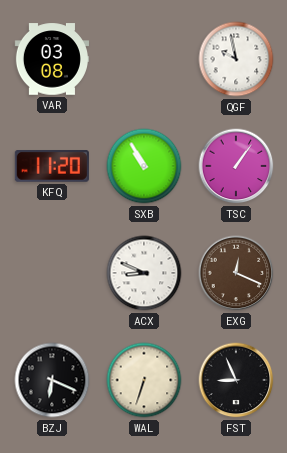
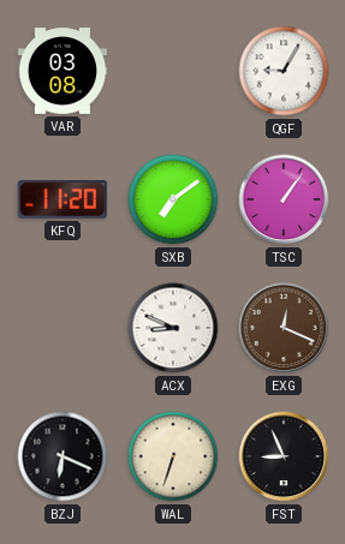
QGF: 9:58 -> 9:05
SXB: 10:55 -> 7:09
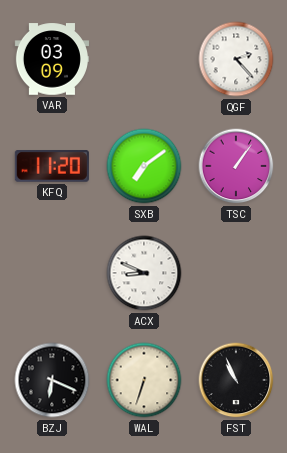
VAR: 03:08 -> 03:09
QGF: 9:05 -> 2:23
EXG: 12:19 -> none
FST: 8:56 -> 10:56
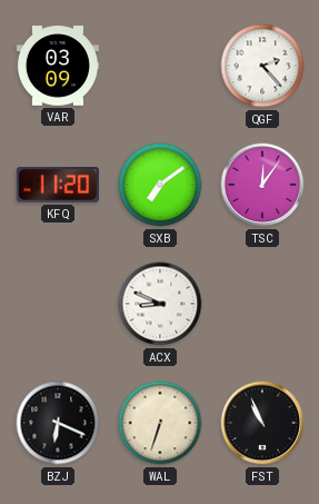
TSC: 1:06 -> 12:06
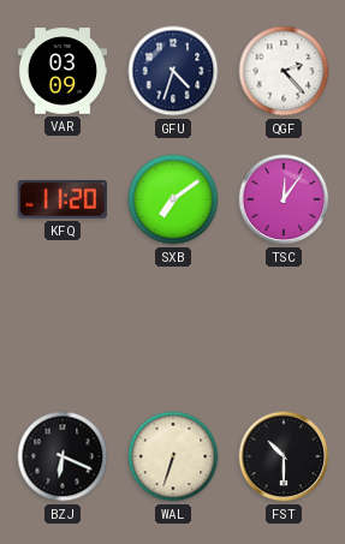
GFU: none -> 4:33
ACX: 8:49 -> none
FST: 10:56 -> 10:30
